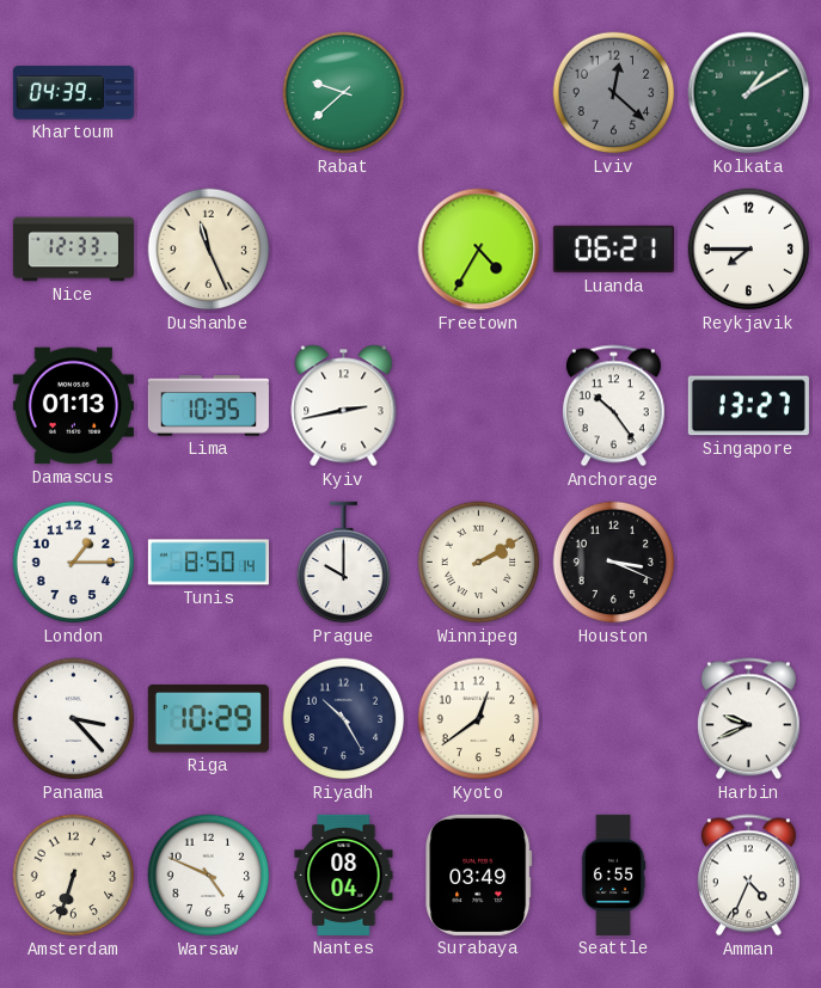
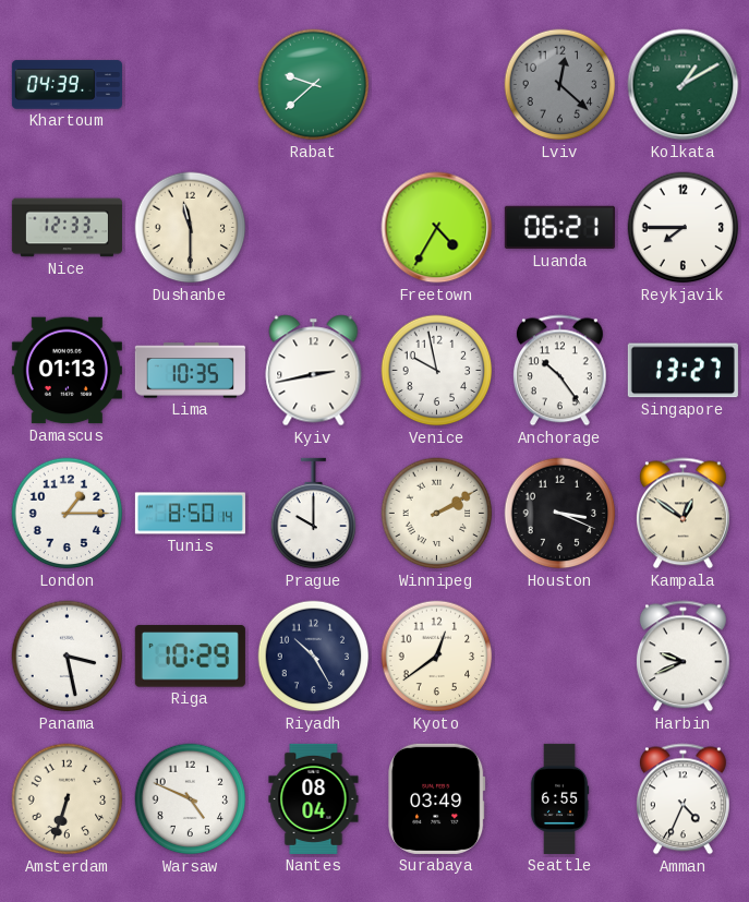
Dushanbe: 11:26 -> 11:30
Venice: none -> 9:58
Kampala: none -> 12:51
Panama: 3:23 -> 3:28
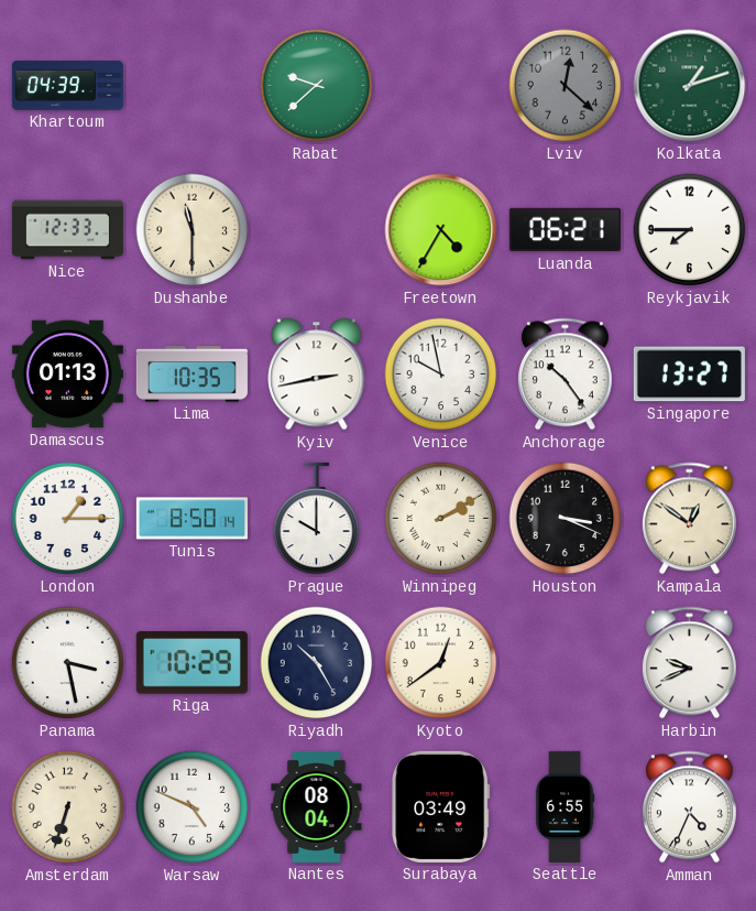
Kolkata: 1:10 -> 1:12
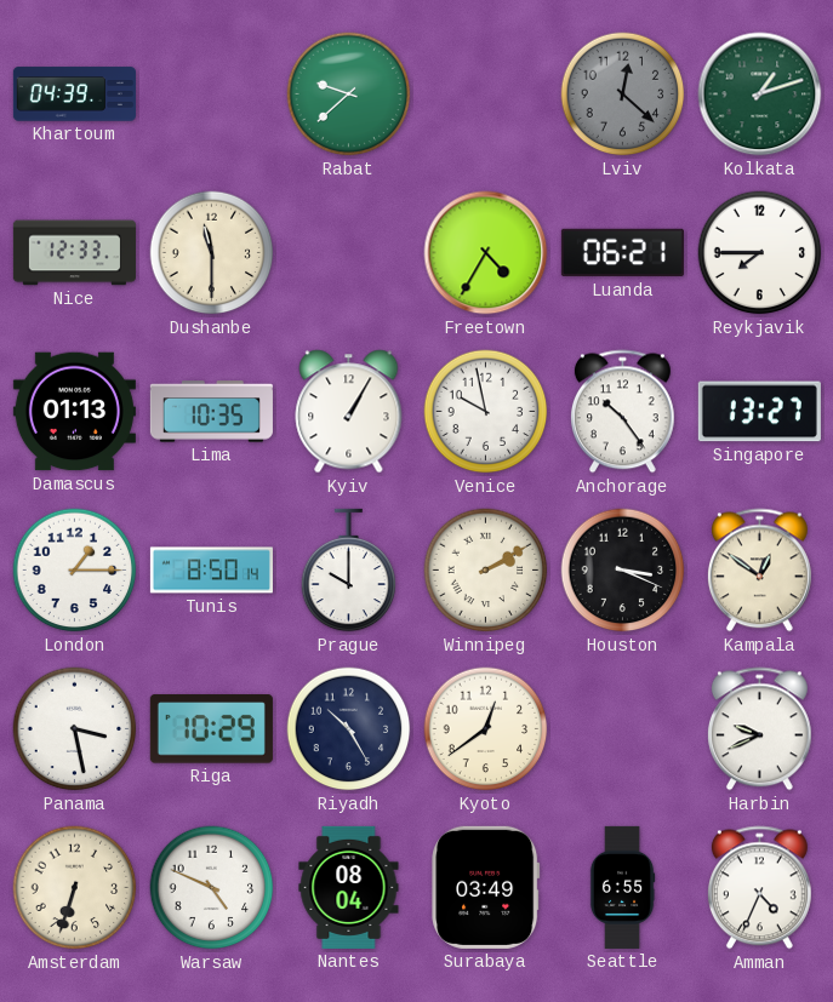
Kyiv: 2:43 -> 1:05
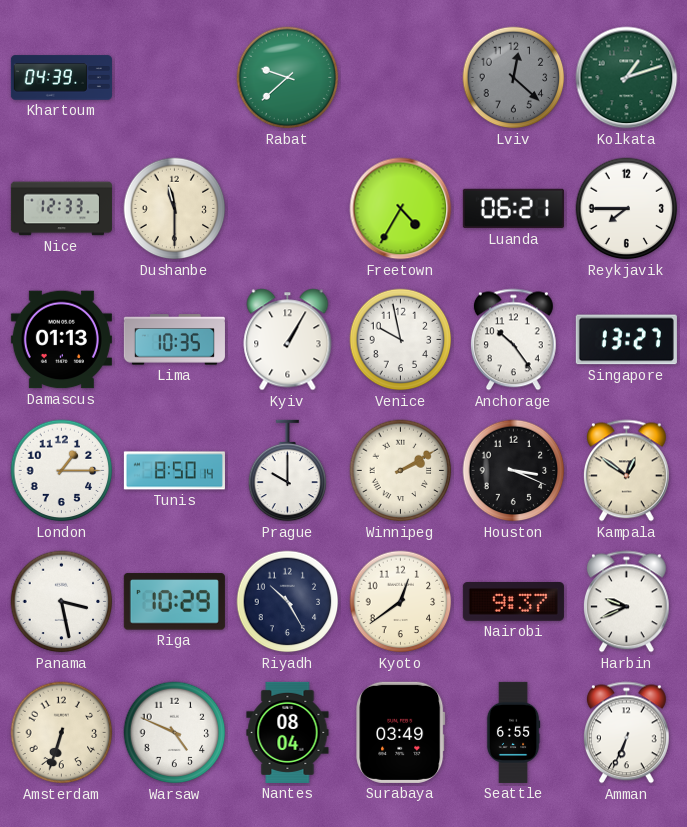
Nairobi: none -> 9:37
Amman: 4:34 -> 6:34
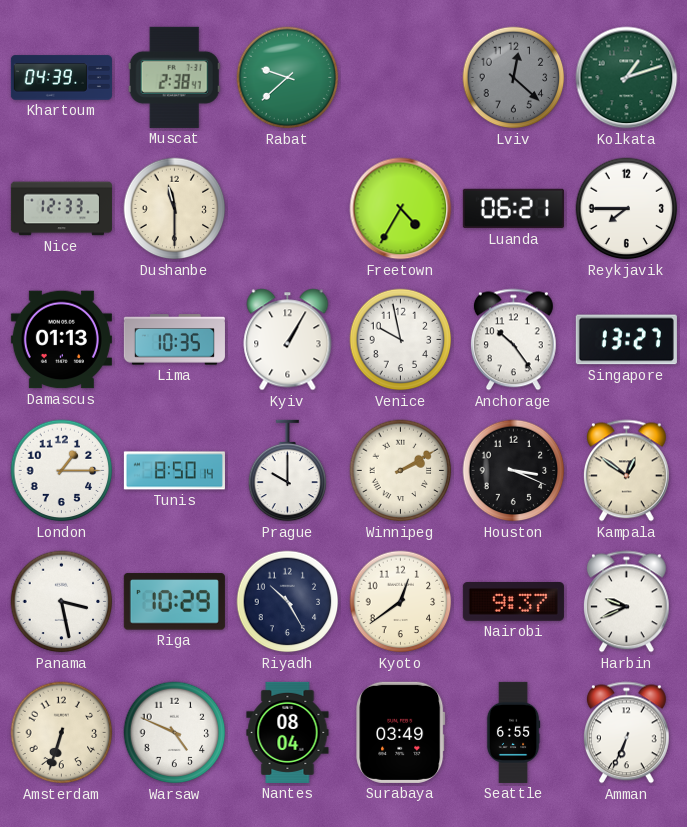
Muscat: none -> 2:38
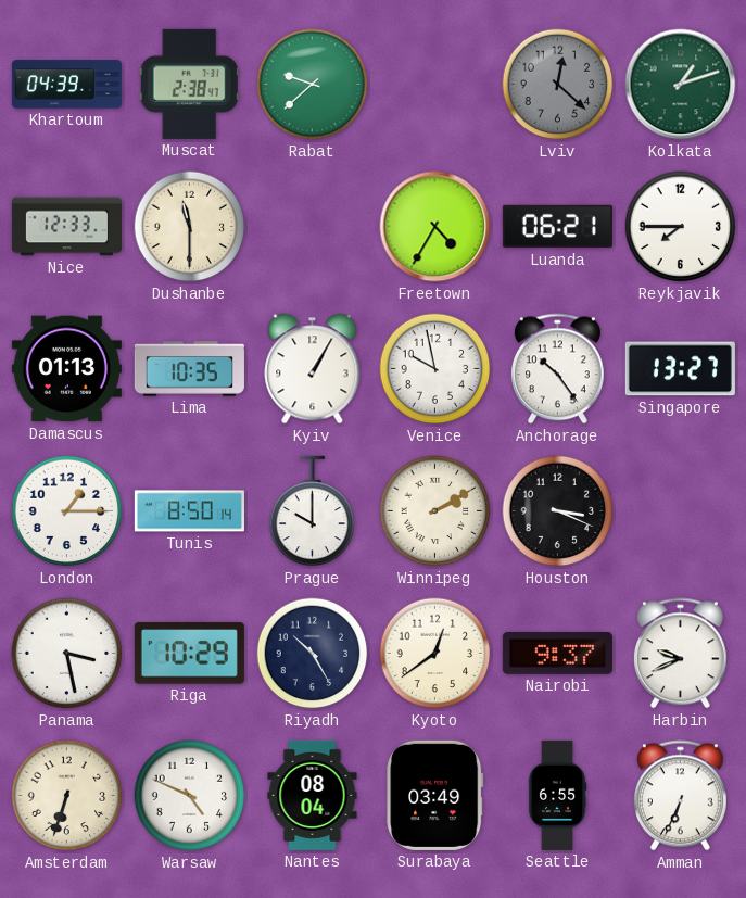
Kampala: 12:51 -> none
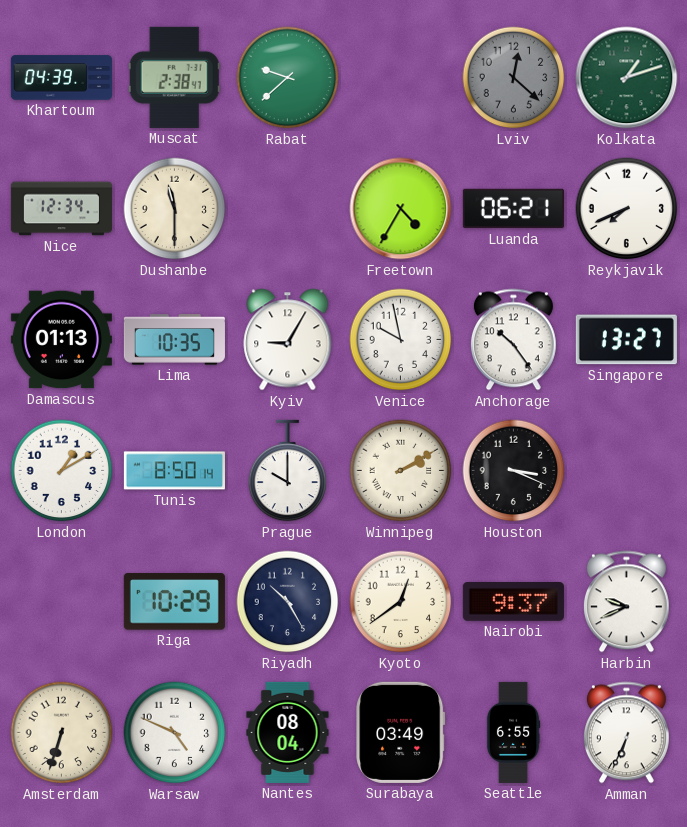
Nice: 12:33 -> 12:34
Reykjavik: 7:45 -> 7:41
Kyiv: 1:05 -> 9:05
London: 1:15 -> 1:10
Panama: 3:28 -> none
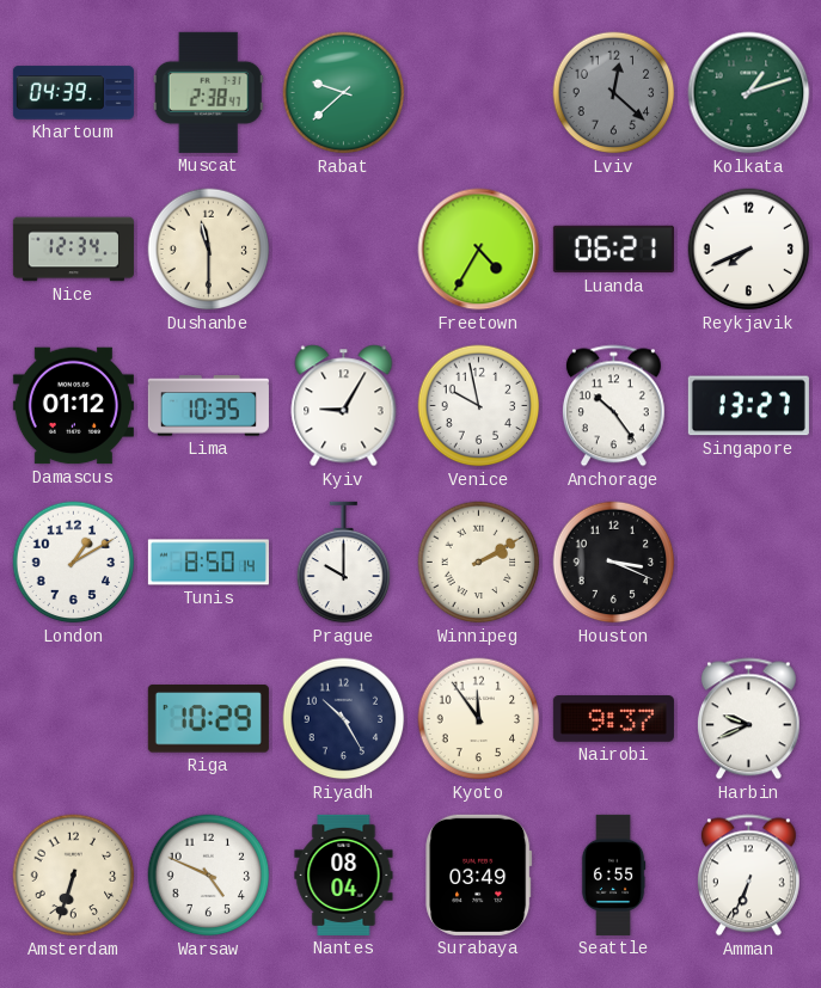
Damascus: 01:13 -> 01:12
Kyoto: 12:39 -> 11:54
